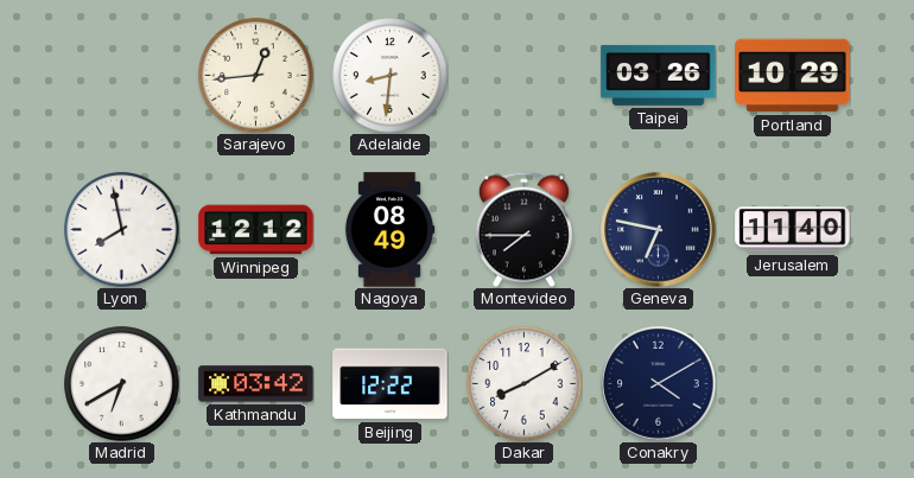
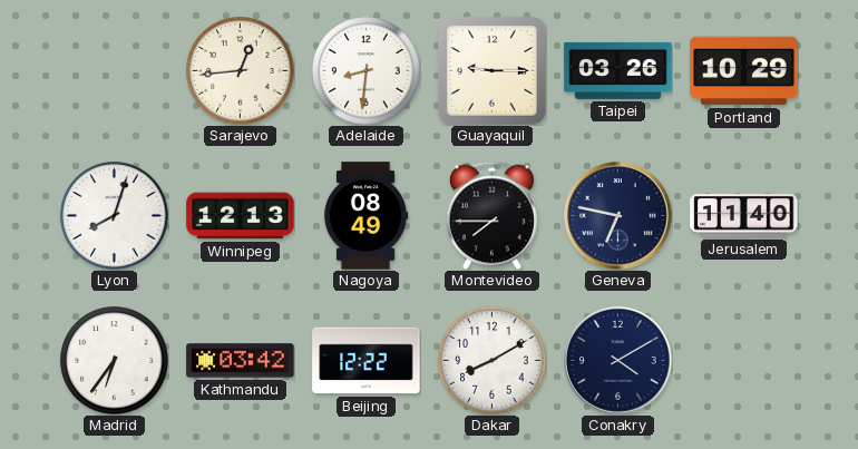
Guayaquil: none -> 9:15
Lyon: 7:58 -> 8:03
Winnipeg: 12:12 -> 12:13
Madrid: 6:40 -> 6:36
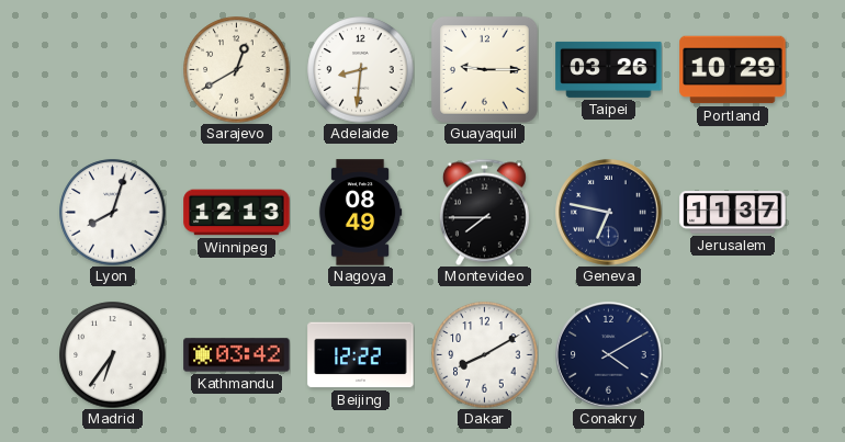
Sarajevo: 12:44 -> 12:40
Jerusalem: 11:40 -> 11:37
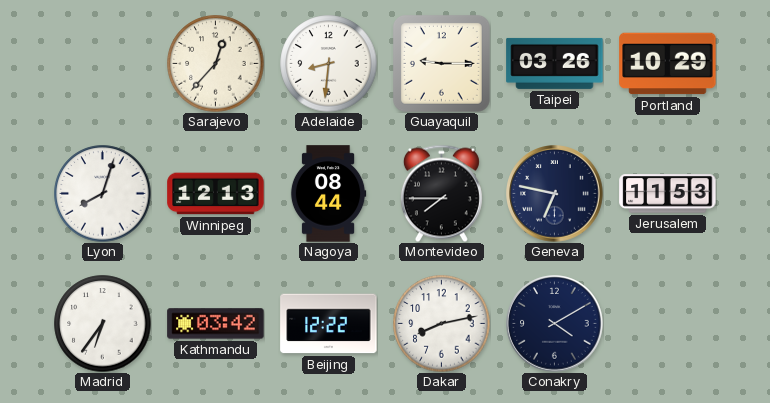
Sarajevo: 12:40 -> 12:37
Nagoya: 08:49 -> 08:44
Jerusalem: 11:37 -> 11:53
Dakar: 8:10 -> 8:13
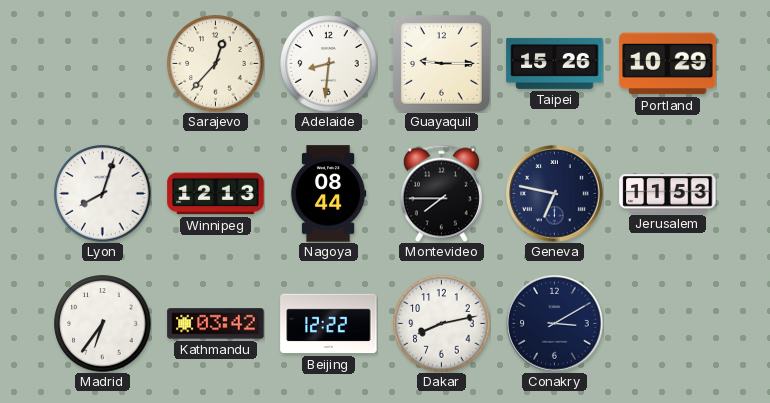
Taipei: 03:26 -> 15:26
Conakry: 4:10 -> 3:10
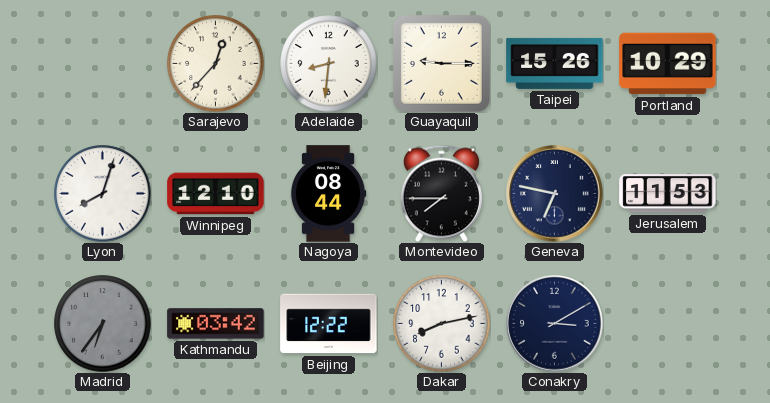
Winnipeg: 12:13 -> 12:10
Madrid dial: white -> grey
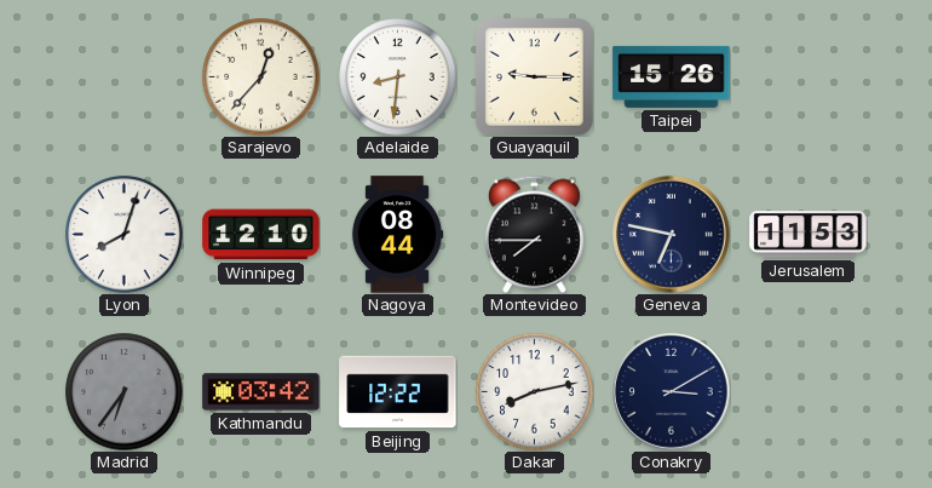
Portland: 10:29 -> none
